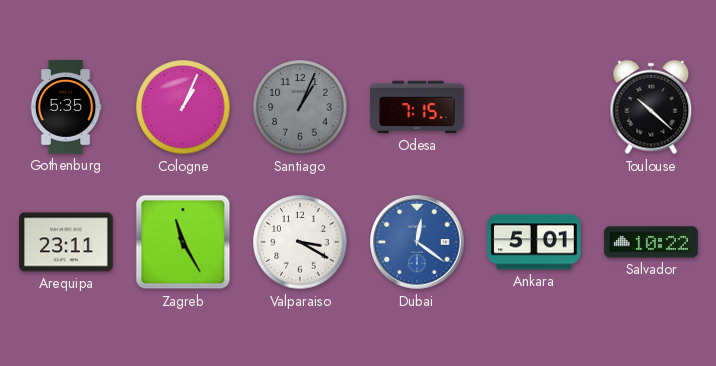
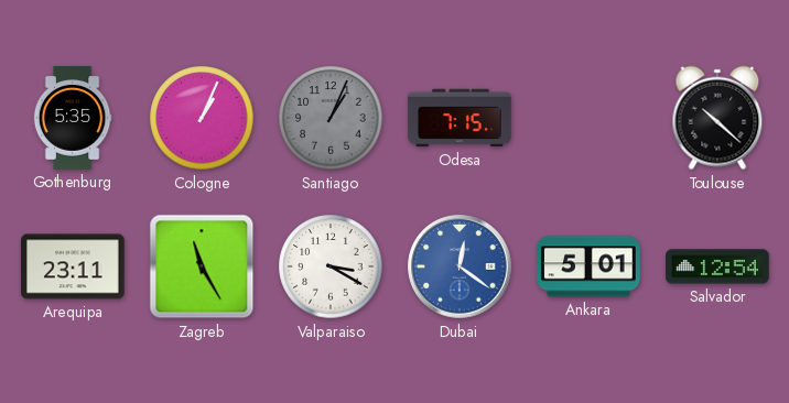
Salvador: 10:22 -> 12:54
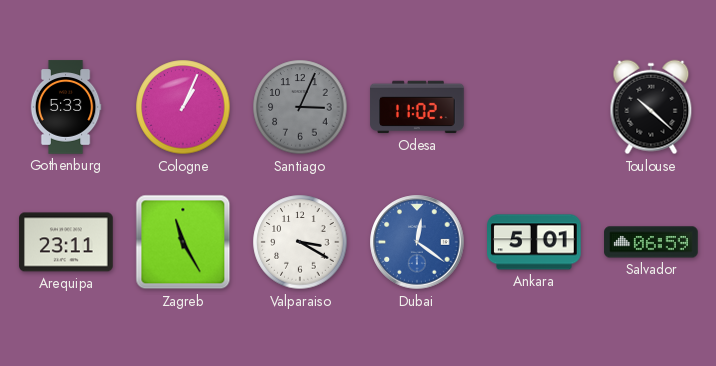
Gothenburg: 5:35 -> 5:33
Santiago: 1:04 -> 3:04
Odesa: 7:15 -> 11:02
Salvador: 12:54 -> 06:59
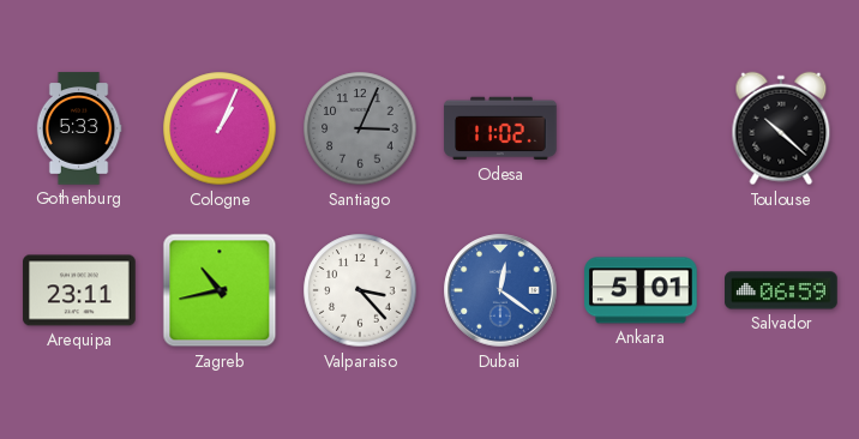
Zagreb: 11:25 -> 10:43
Valparaiso: 3:20 -> 3:23
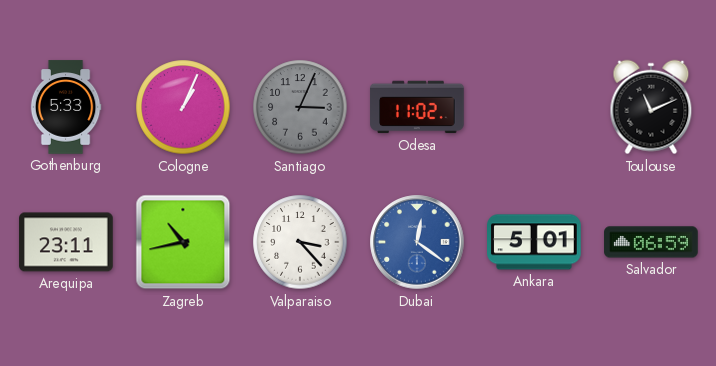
Toulouse: 10:22 -> 11:11
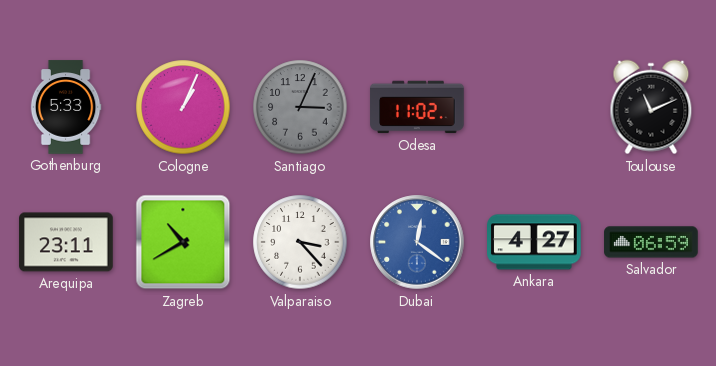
Zagreb: 10:43 -> 10:40
Ankara: 5:01 -> 4:27
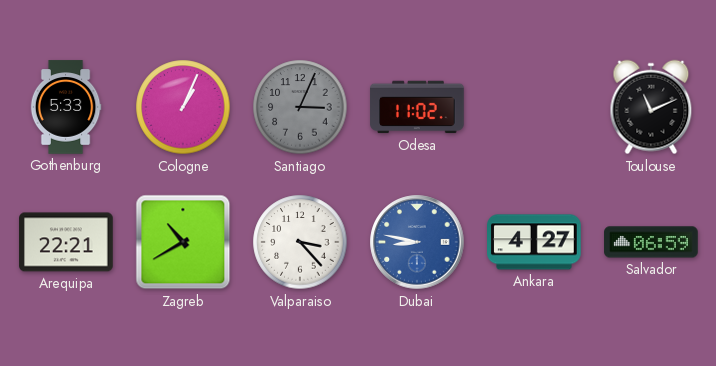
Arequipa: 23:11 -> 22:21
Dubai: 12:21 -> 8:47
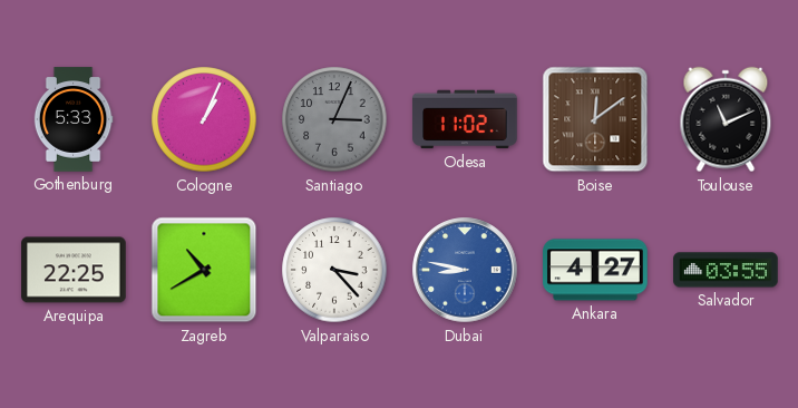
Boise: none -> 12:09
Arequipa: 22:21 -> 22:25
Salvador: 06:59 -> 03:55
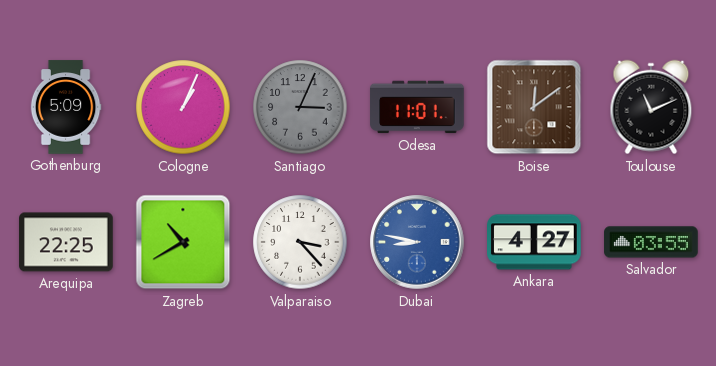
Gothenburg: 5:33 -> 5:09
Odesa: 11:02 -> 11:01
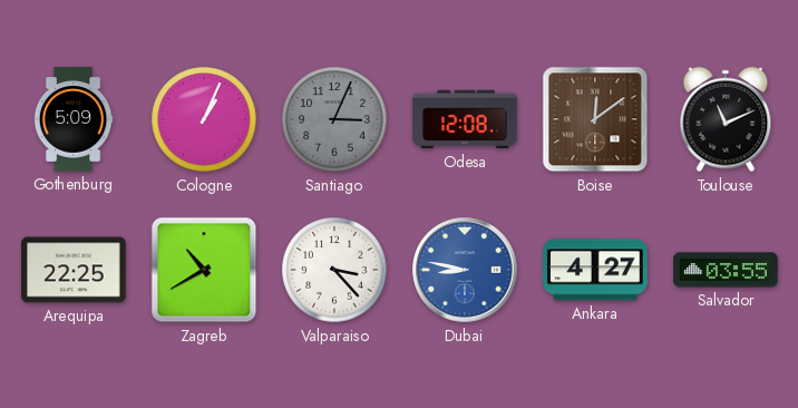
Odesa: 11:01 -> 12:08
